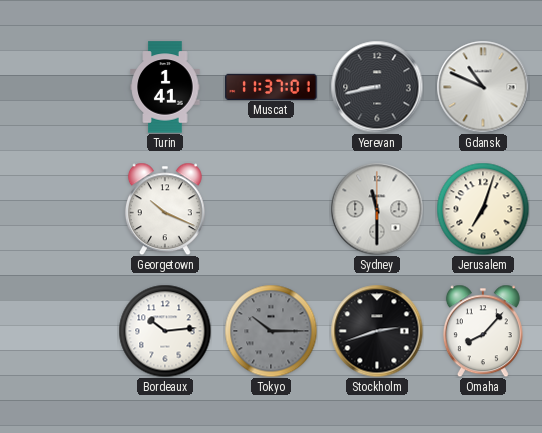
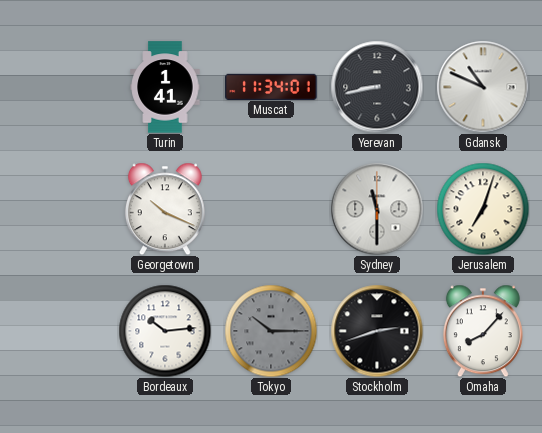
Muscat: 11:37 -> 11:34
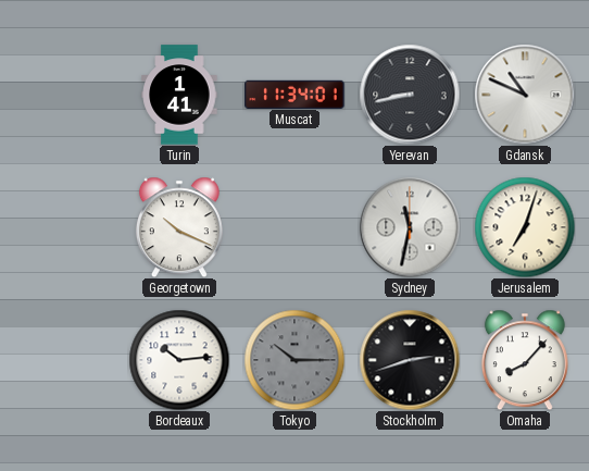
Sydney: 11:30 -> 11:32
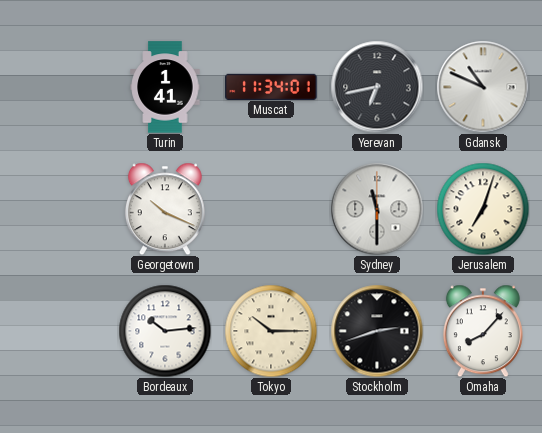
Yerevan: 8:43 -> 6:43
Sydney: 11:32 -> 11:30
Tokyo dial: grey -> cream
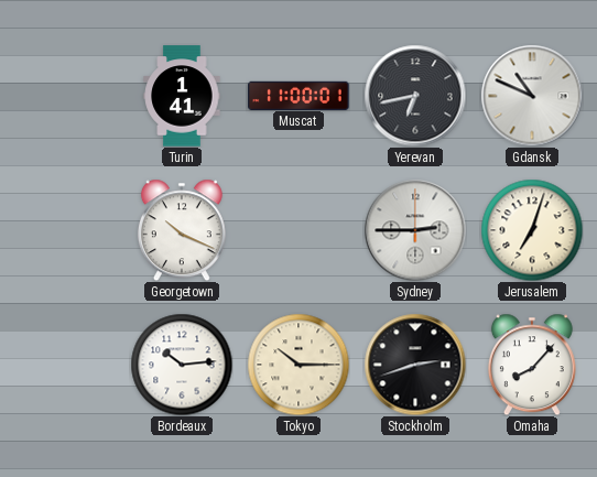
Muscat: 11:34 -> 11:00
Sydney: 11:30 -> 2:45
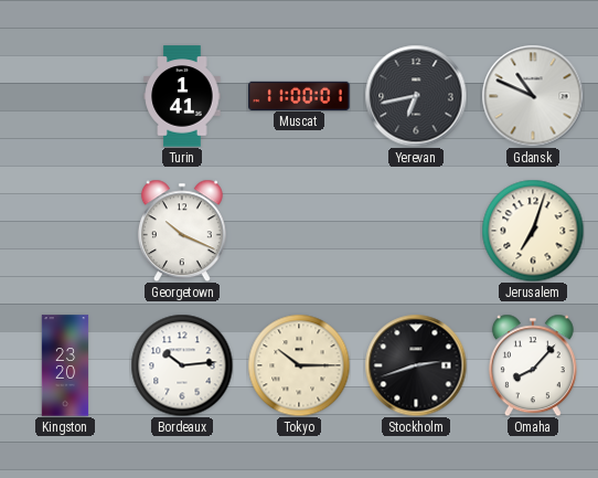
Sydney: 2:45 -> none
Kingston: none -> 23:20
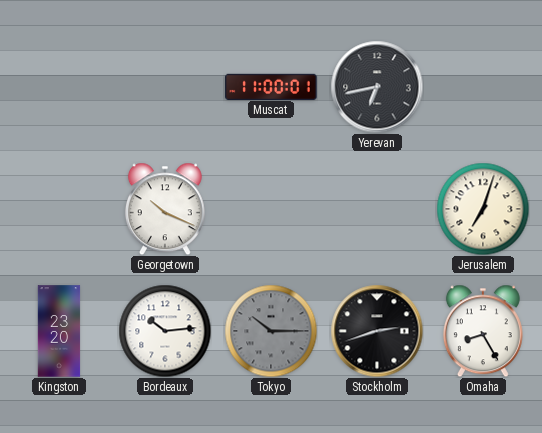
Turin: 1:41 -> none
Gdansk: 10:49 -> none
Tokyo dial: cream -> grey
Omaha: 8:07 -> 8:25
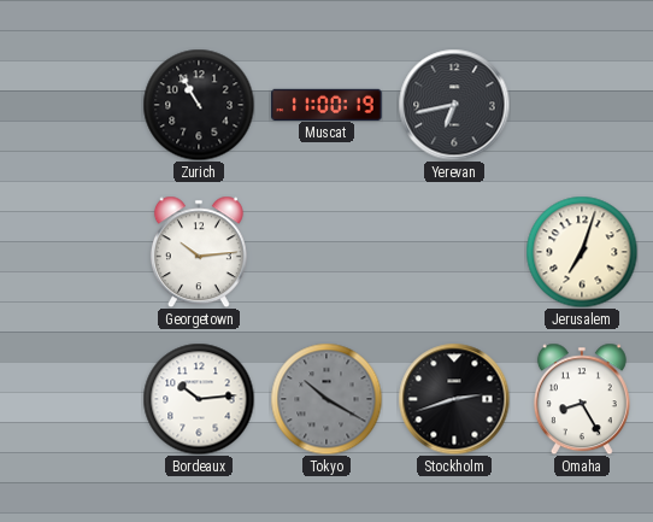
Zurich: none -> 10:55
Muscat: 11:00:01 -> 11:00:19
Georgetown: 10:19 -> 10:14
Kingston: 23:20 -> none
Tokyo: 10:15 -> 10:20
